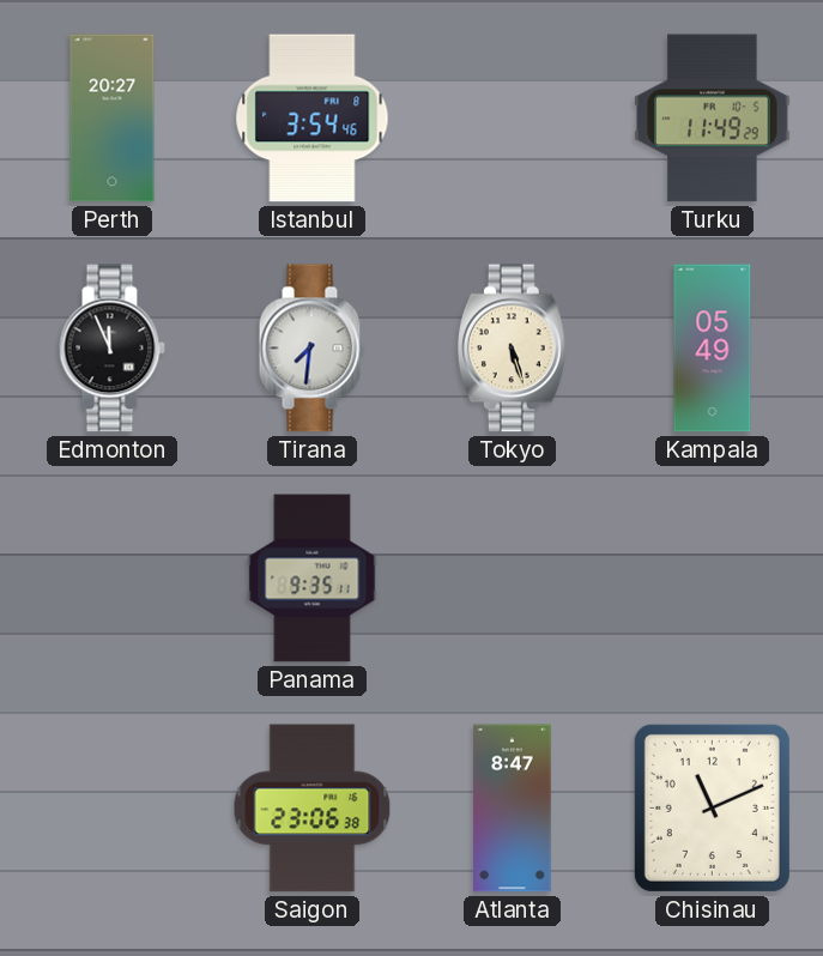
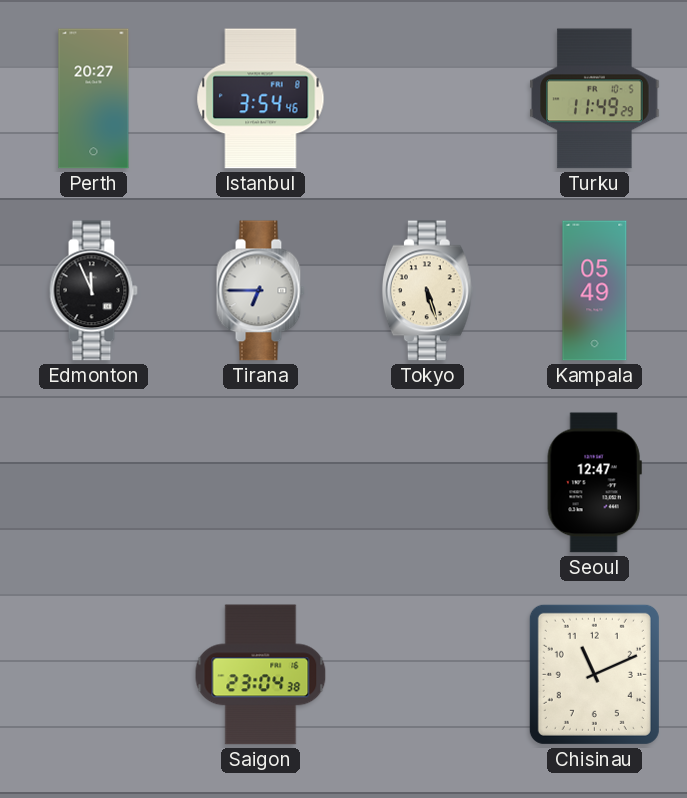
Tirana: 7:31 -> 6:45
Panama: 9:35 -> none
Seoul: none -> 12:47
Saigon: 23:06 -> 23:04
Atlanta: 8:47 -> none
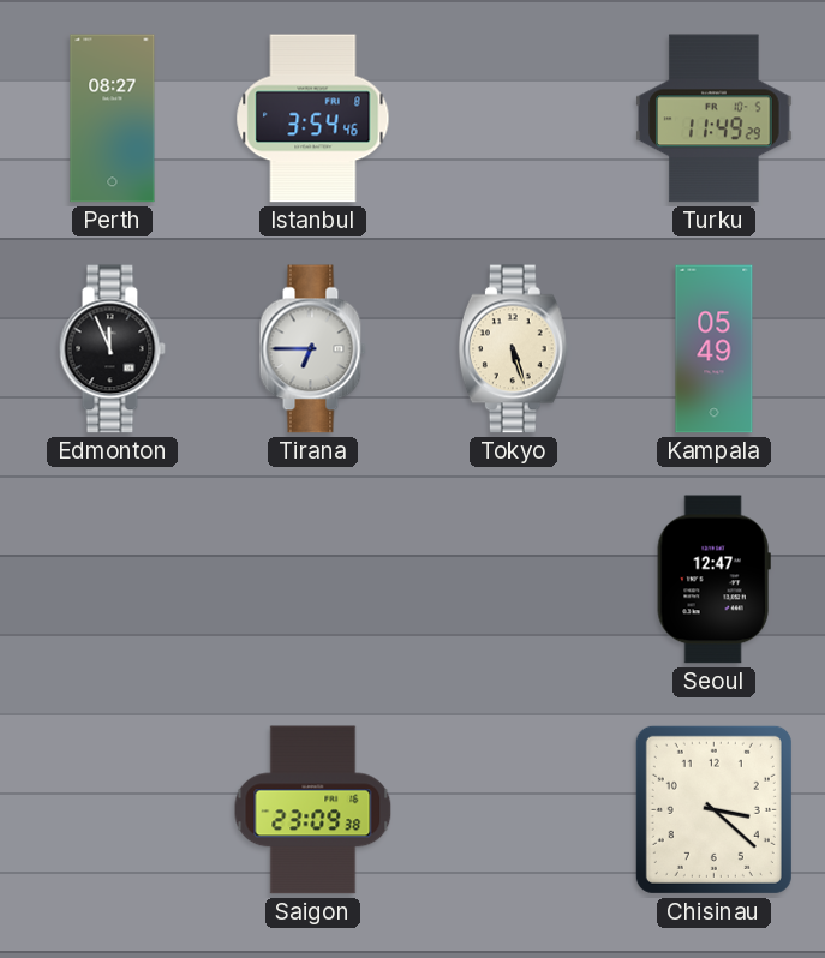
Perth: 20:27 -> 08:27
Saigon: 23:04 -> 23:09
Chisinau: 11:11 -> 3:22
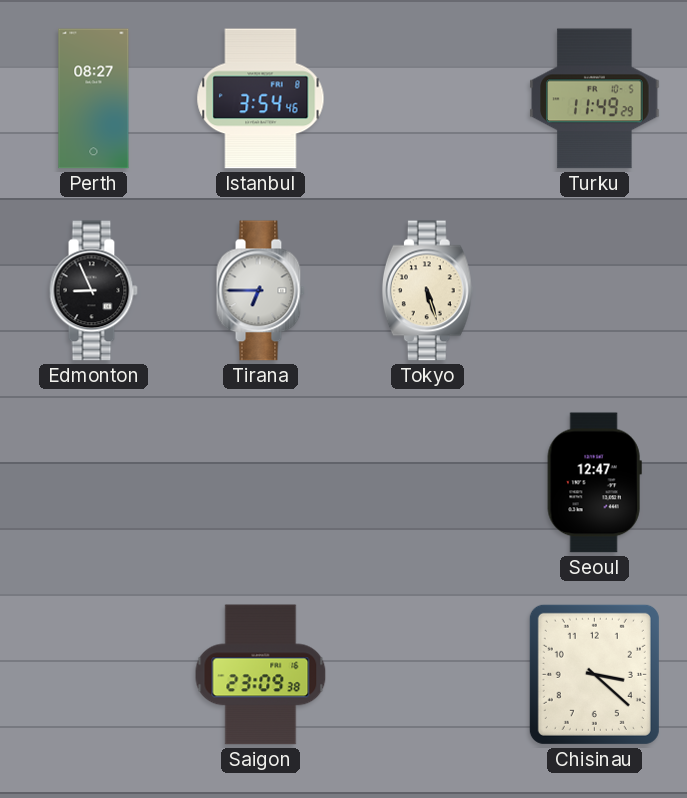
Edmonton: 11:56 -> 8:56
Kampala: 05:49 -> none
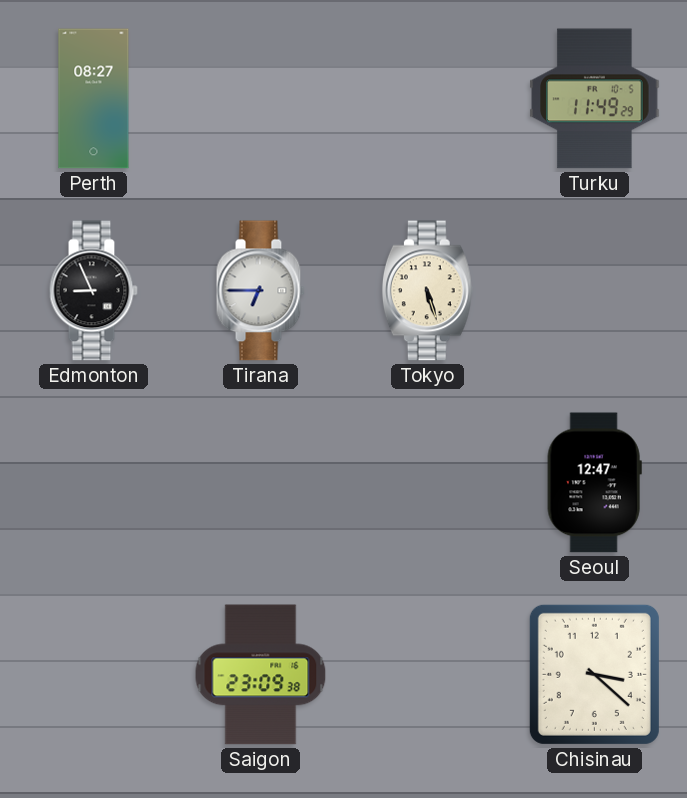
Istanbul: 3:54 -> none
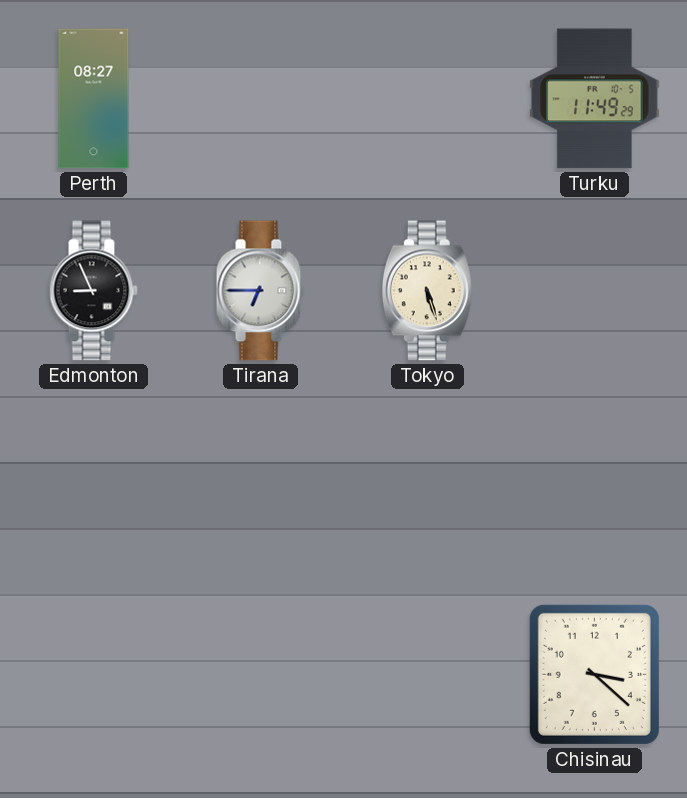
Seoul: 12:47 -> none
Saigon: 23:09 -> none
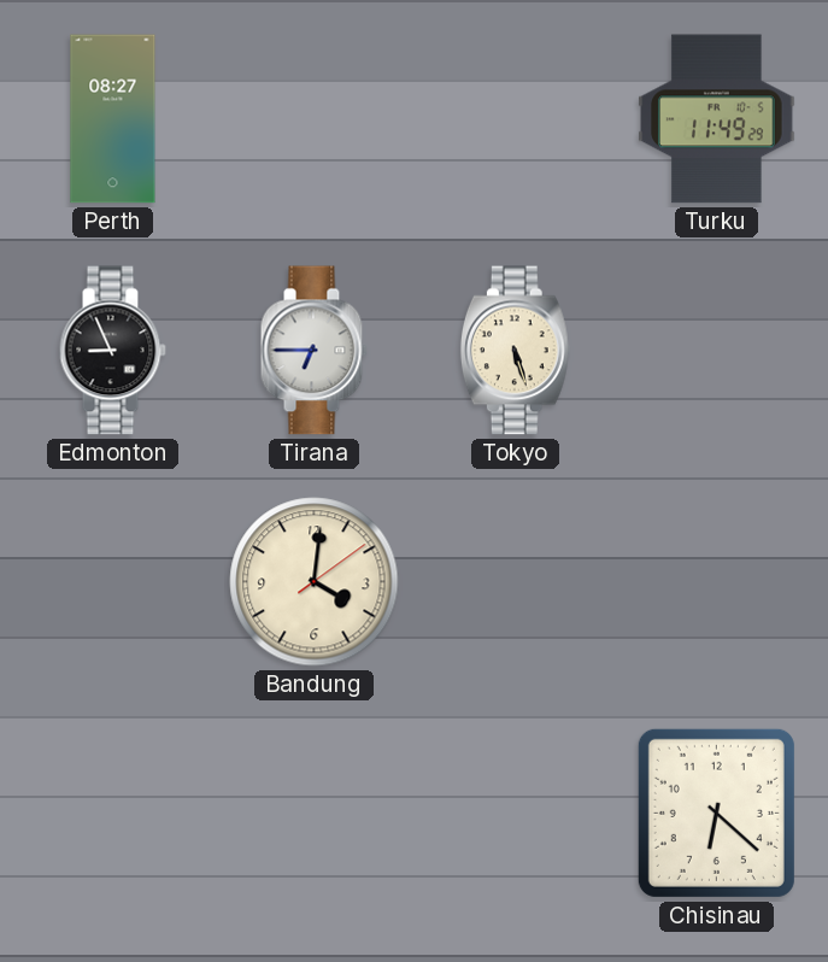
Bandung: none -> 4:01
Chisinau: 3:22 -> 6:22
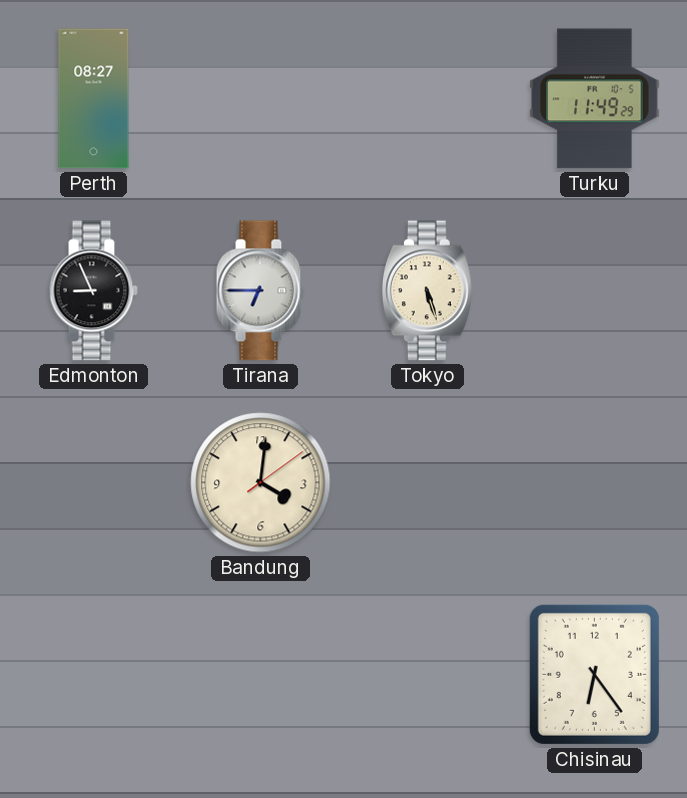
Chisinau: 6:22 -> 6:24
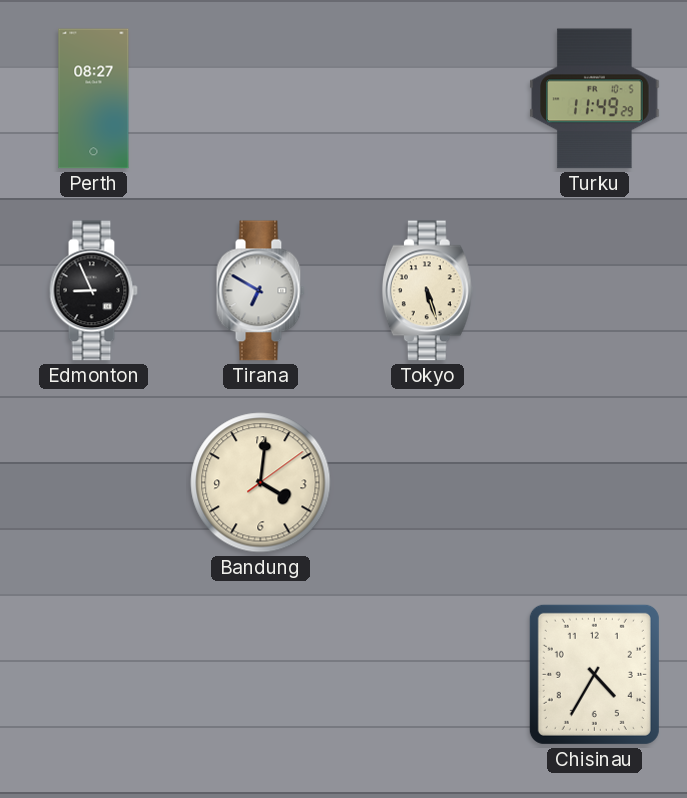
Tirana: 6:45 -> 6:50
Chisinau: 6:24 -> 4:35
